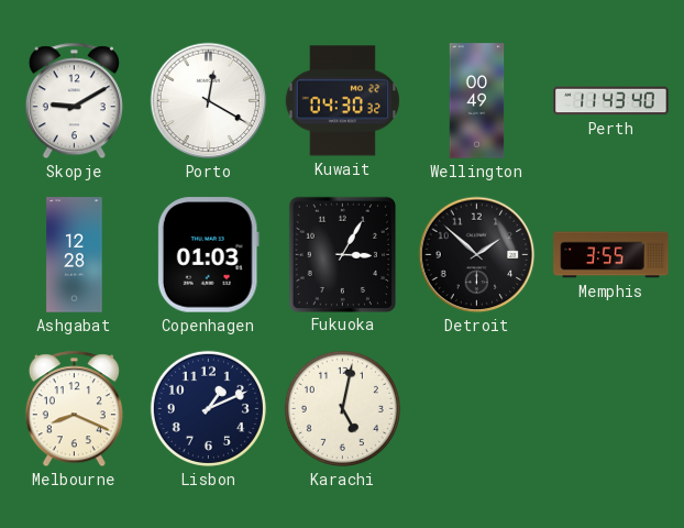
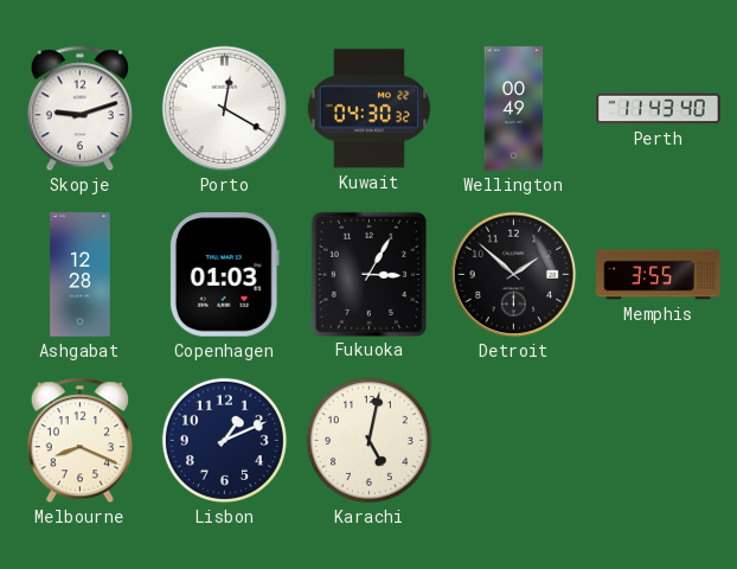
Skopje: 9:10 -> 9:12
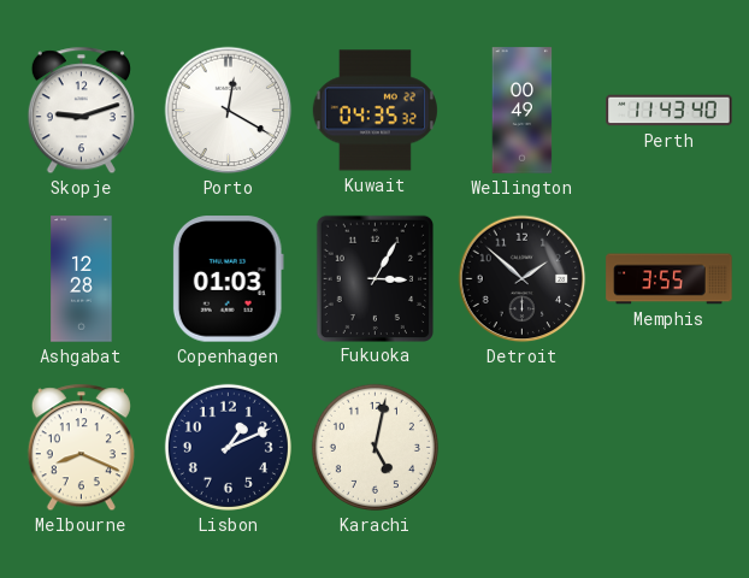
Kuwait: 04:30 -> 04:35
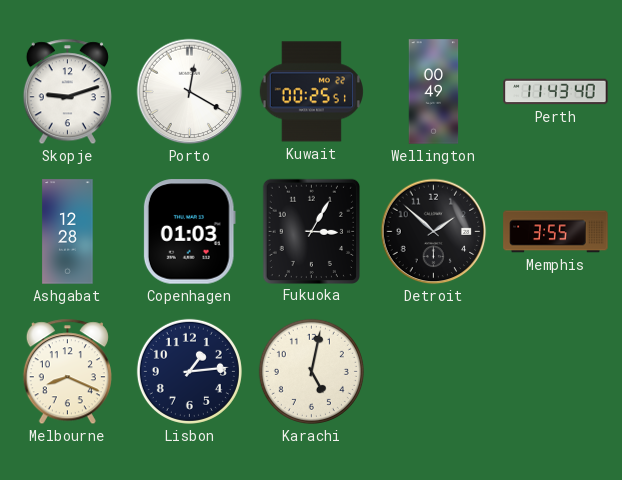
Kuwait: 04:35 -> 00:25
Lisbon: 1:11 -> 1:14
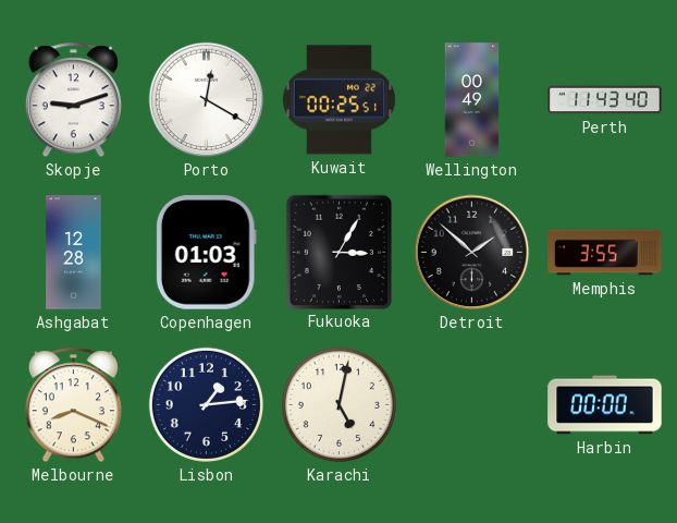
Harbin: none -> 00:00
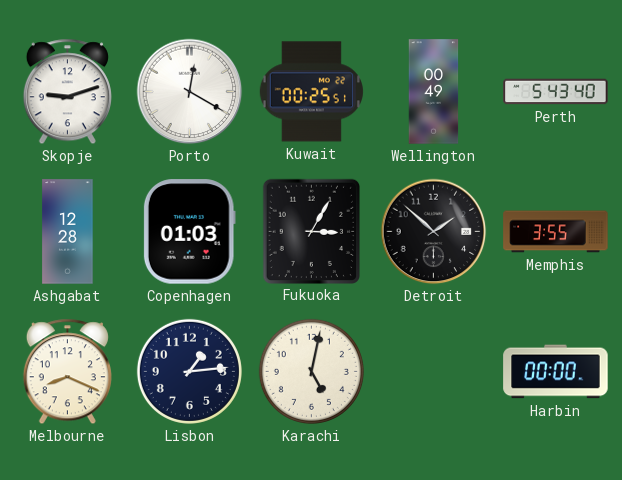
Perth: 11:43 -> 5:43
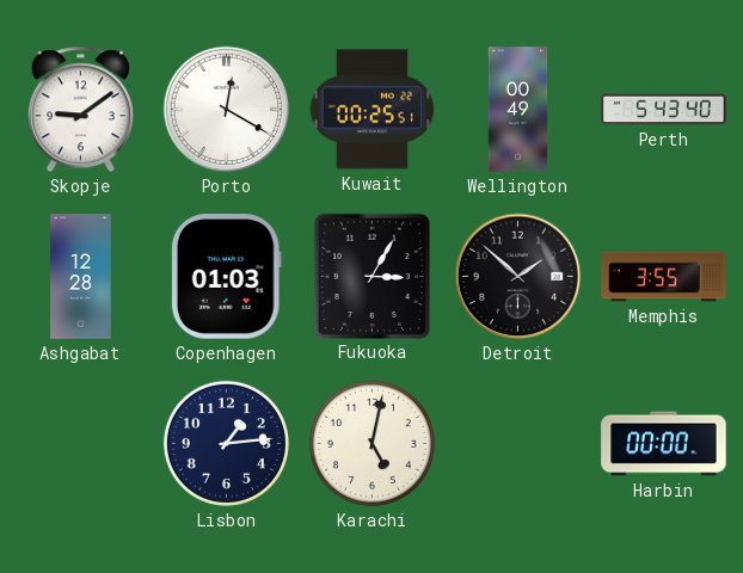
Skopje: 9:12 -> 9:09
Melbourne: 8:19 -> none
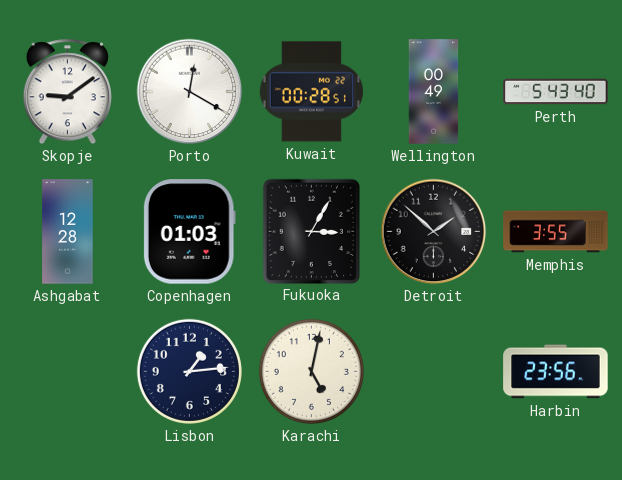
Kuwait: 00:25 -> 00:28
Harbin: 00:00 -> 23:56
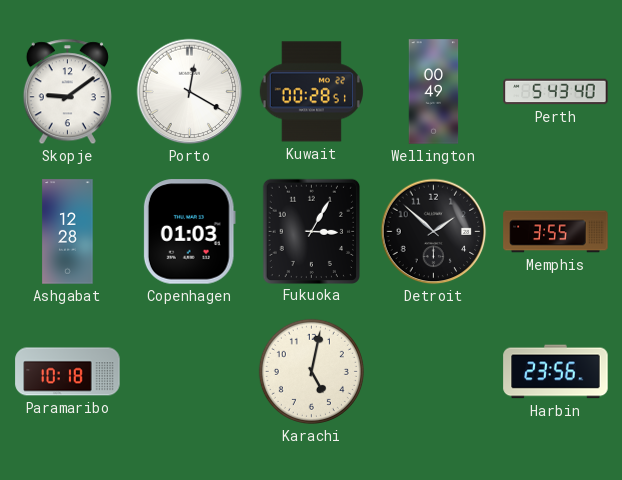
Paramaribo: none -> 10:18
Lisbon: 1:14 -> none
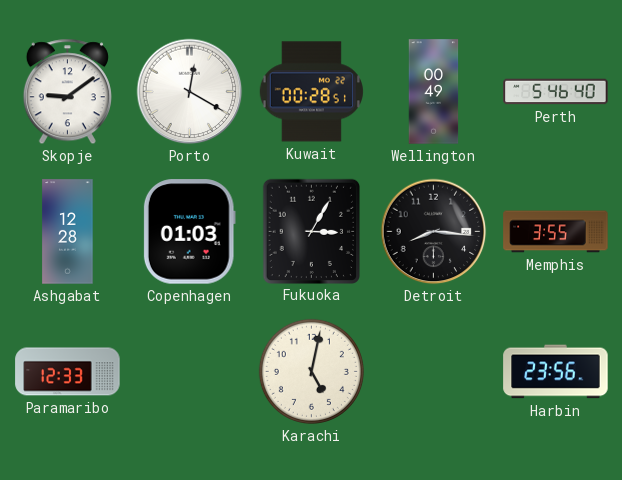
Perth: 5:43 -> 5:46
Detroit: 1:52 -> 8:16
Paramaribo: 10:18 -> 12:33
